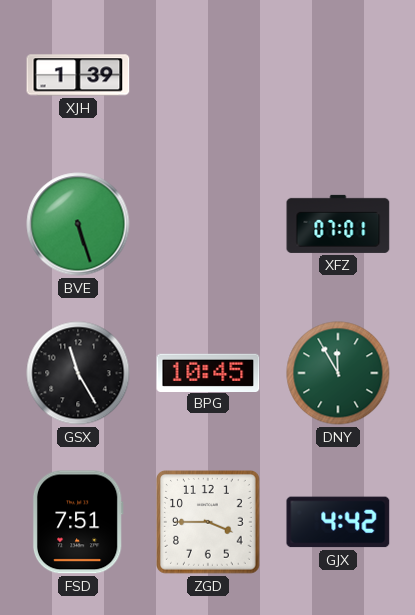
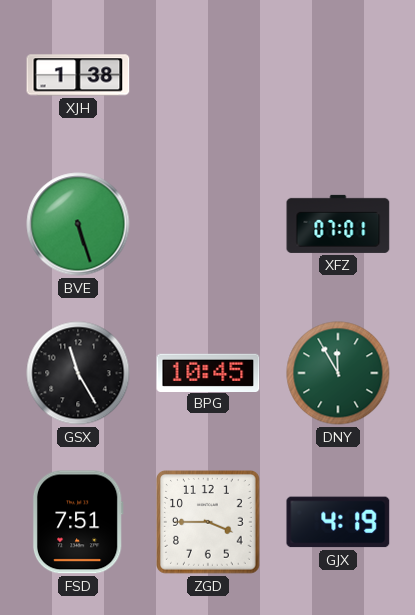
XJH: 1:39 -> 1:38
GJX: 4:42 -> 4:19
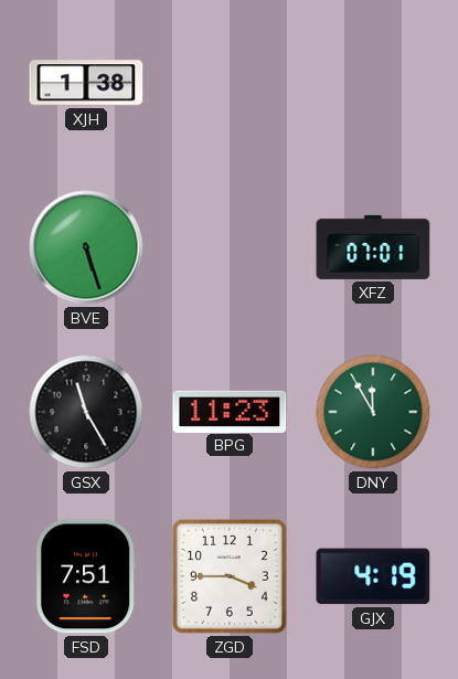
BPG: 10:45 -> 11:23
